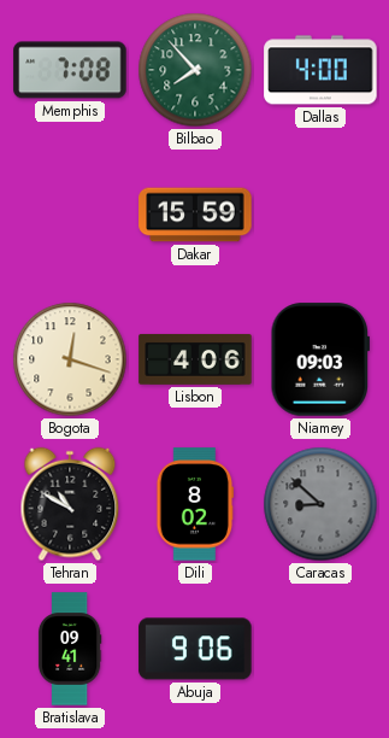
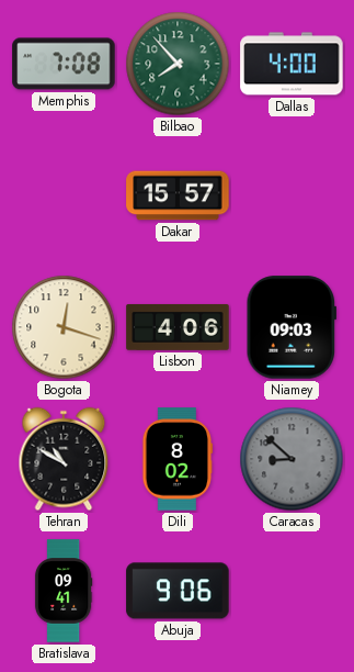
Dakar: 15:59 -> 15:57
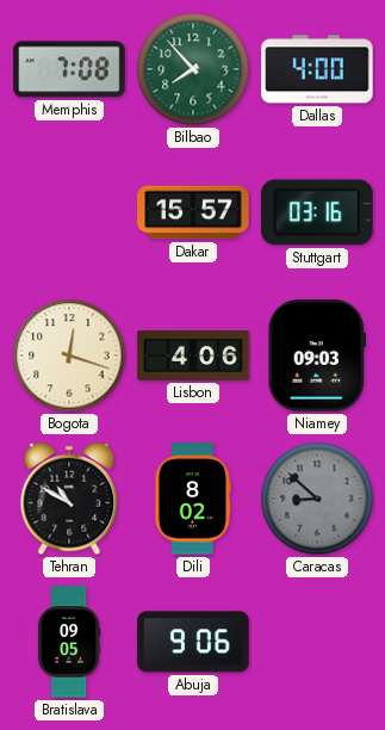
Stuttgart: none -> 03:16
Bratislava: 09:41 -> 09:05
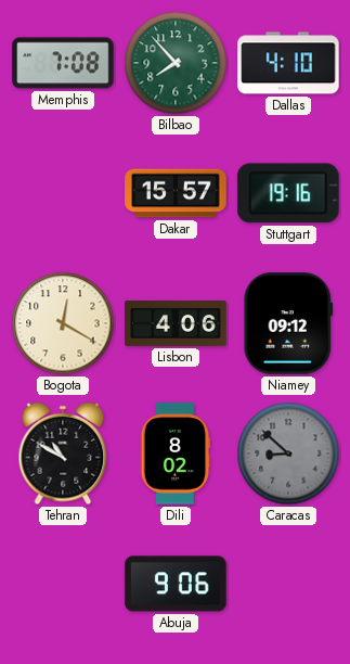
Dallas: 4:00 -> 4:10
Stuttgart: 03:16 -> 19:16
Bogota: 12:18 -> 12:20
Niamey: 09:03 -> 09:12
Bratislava: 09:05 -> none
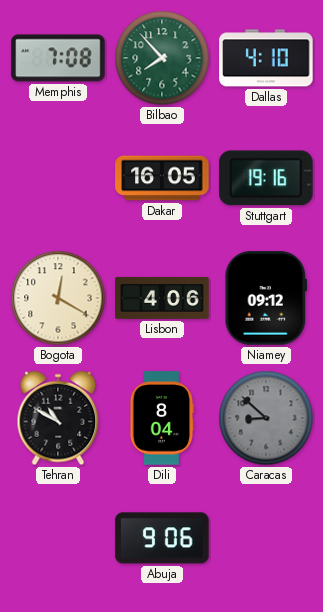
Dakar: 15:57 -> 16:05
Dili: 8:02 -> 8:04
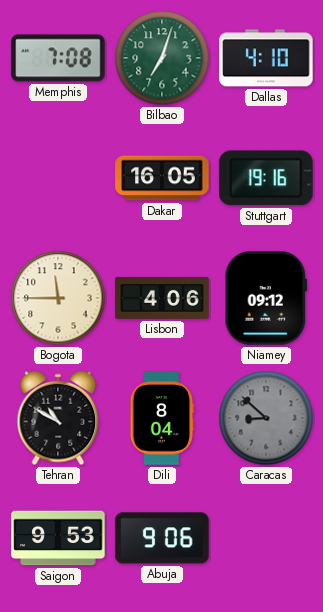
Bilbao: 7:53 -> 7:03
Bogota: 12:20 -> 11:45
Saigon: none -> 9:53
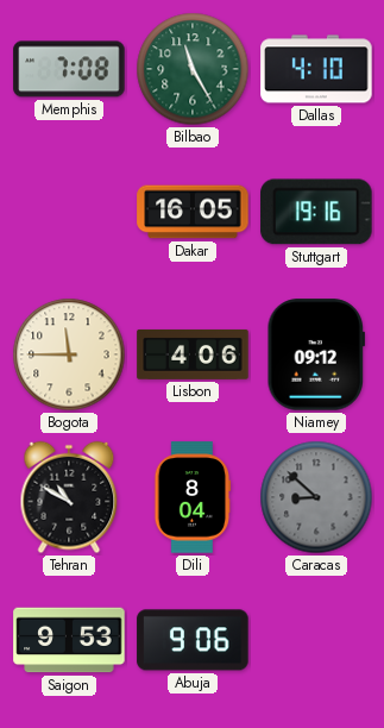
Bilbao: 7:03 -> 11:25
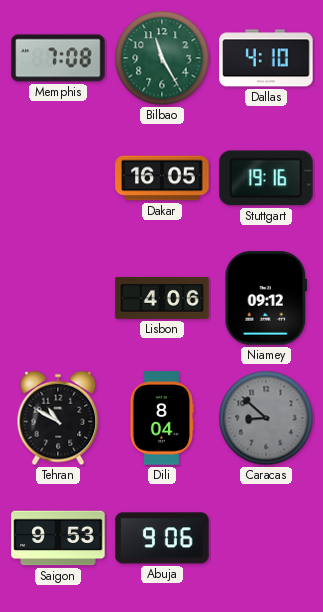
Bogota: 11:45 -> none
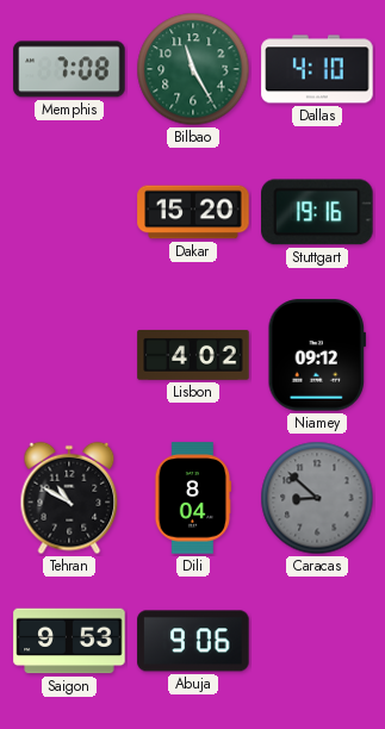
Dakar: 16:05 -> 15:20
Lisbon: 4:06 -> 4:02
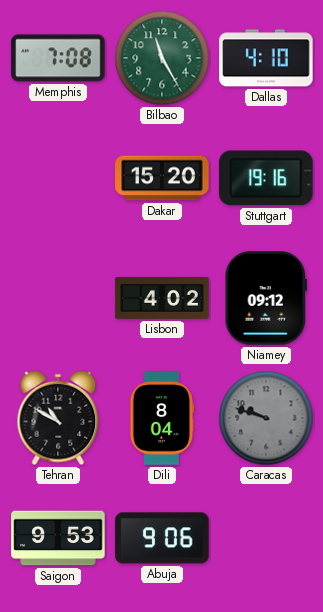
Caracas: 8:52 -> 9:48
